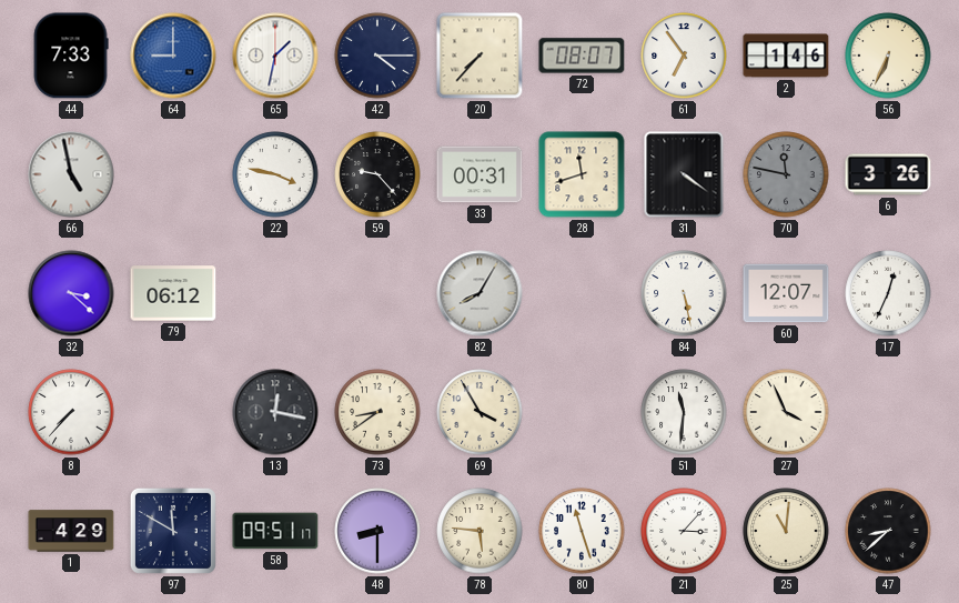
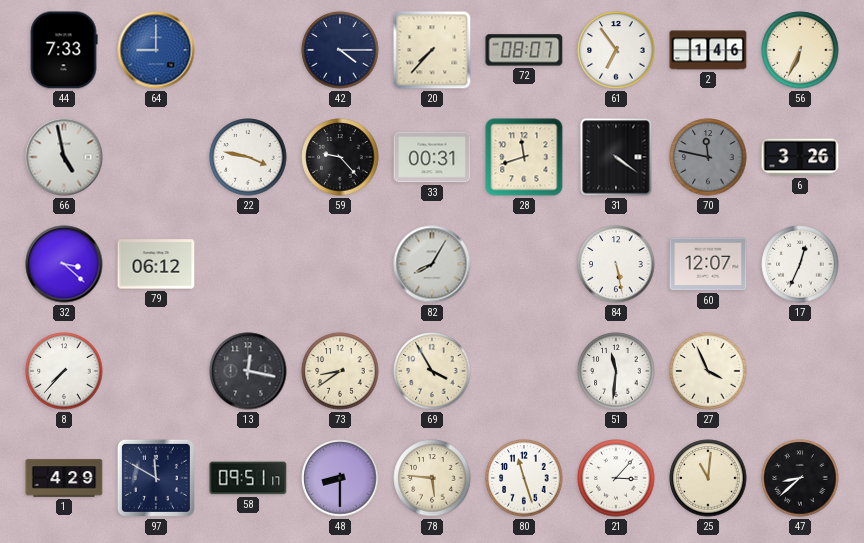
65: 1:32 -> none
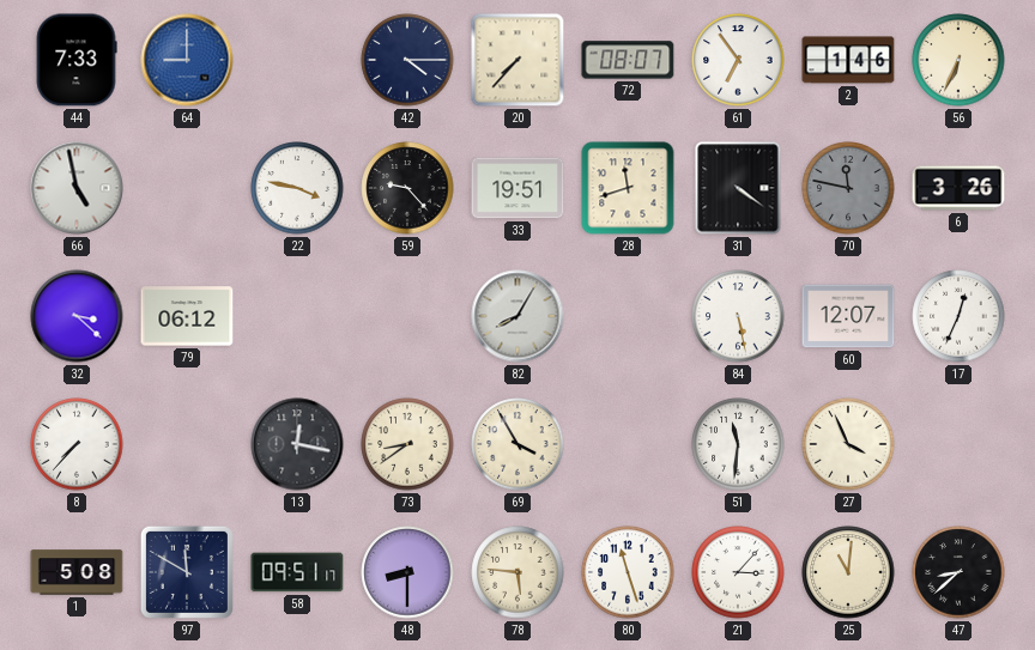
33: 00:31 -> 19:51
1: 4:29 -> 5:08
